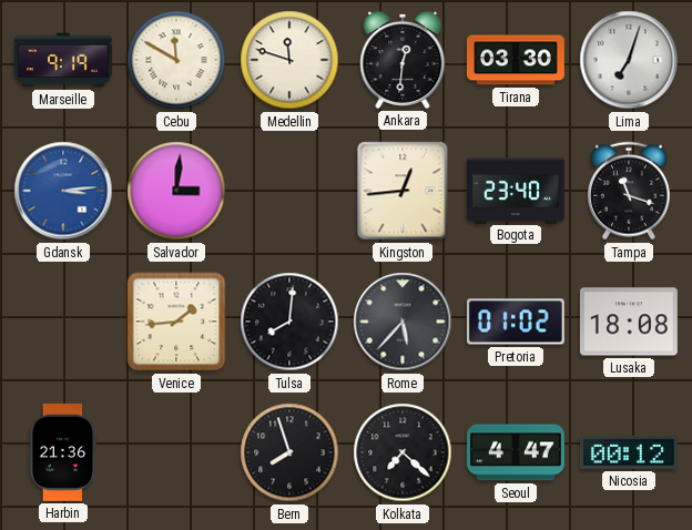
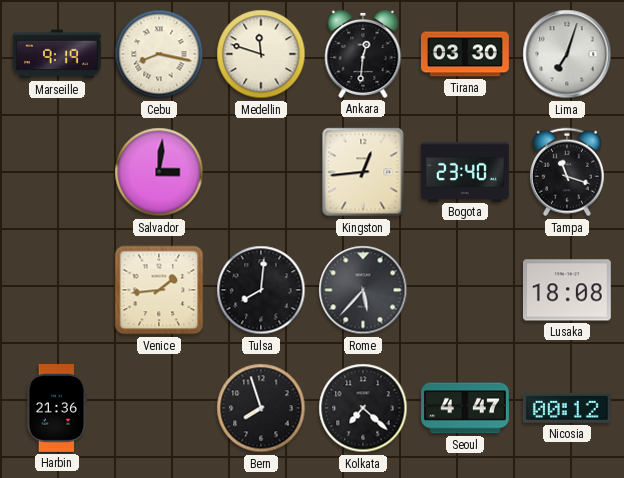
Cebu: 11:50 -> 8:17
Gdansk: 3:14 -> none
Pretoria: 01:02 -> none
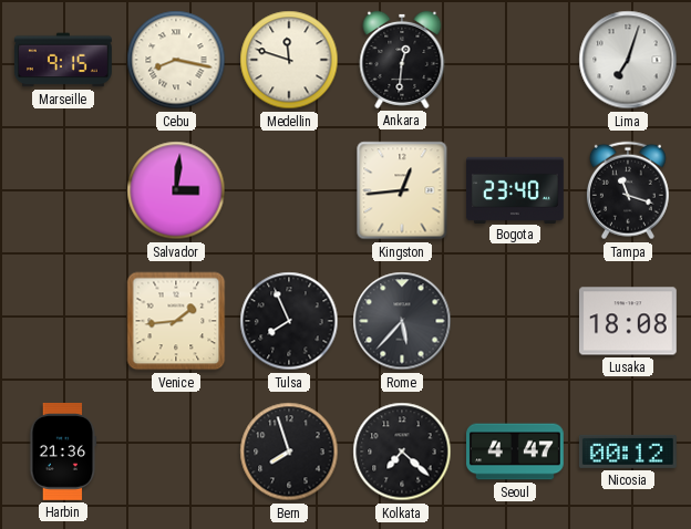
Marseille: 9:19 -> 9:15
Tirana: 03:30 -> none
Tulsa: 8:01 -> 7:56
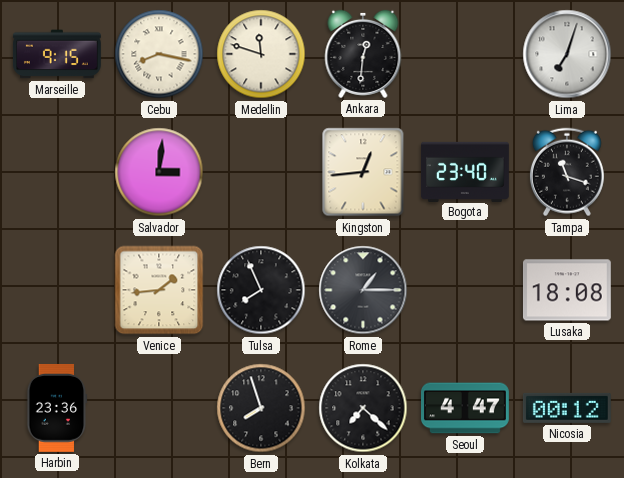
Rome: 5:37 -> 1:15
Harbin: 21:36 -> 23:36
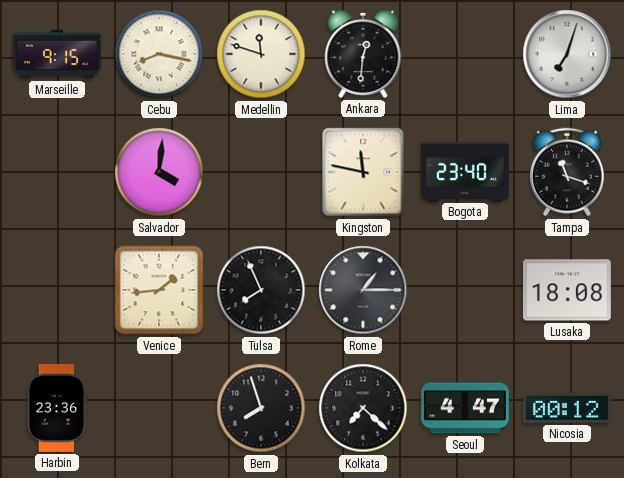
Salvador: 3:01 -> 4:01
Kingston: 12:44 -> 11:47
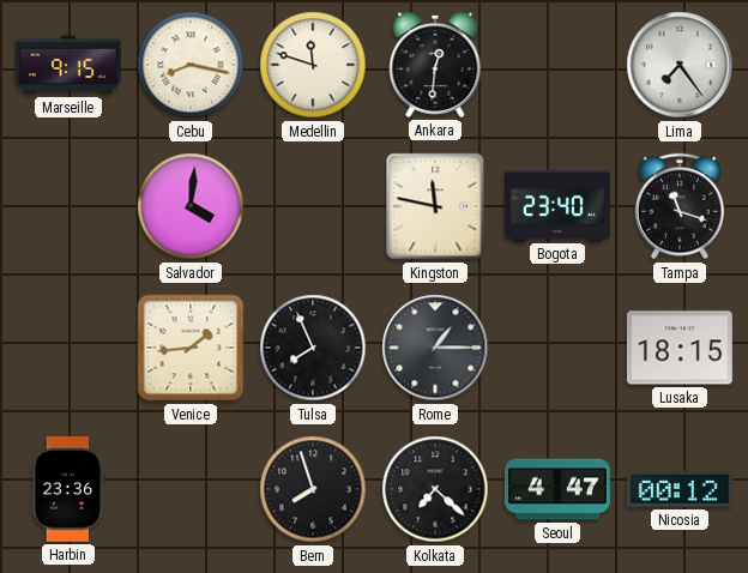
Lima: 7:03 -> 7:24
Lusaka: 18:08 -> 18:15
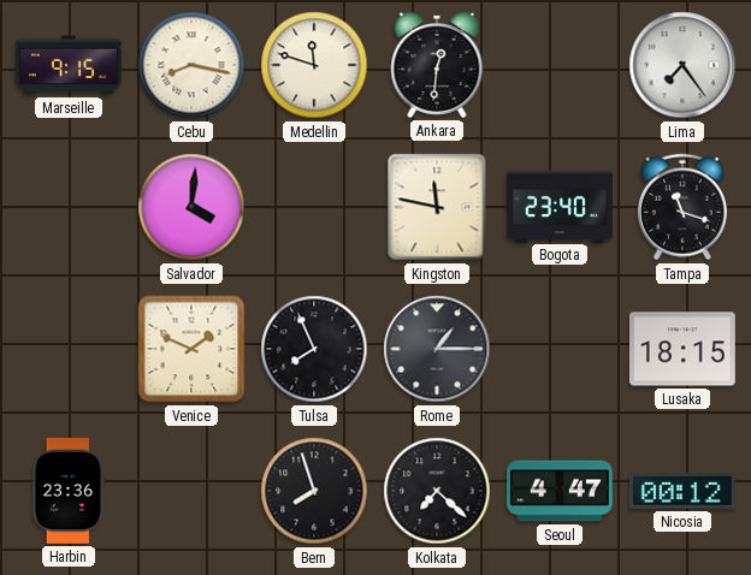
Venice: 1:44 -> 1:49
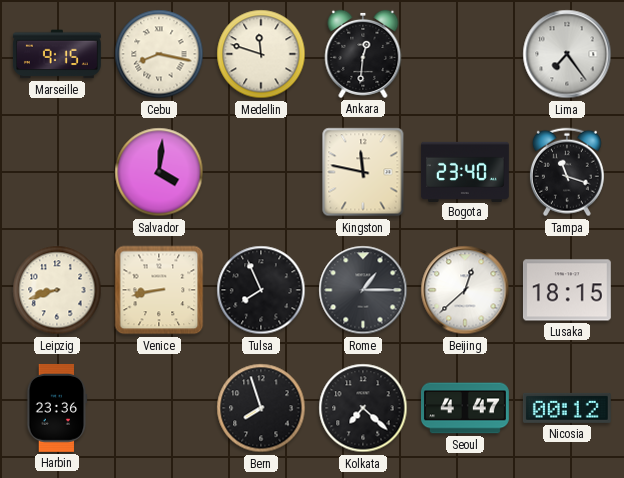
Leipzig: none -> 8:42
Venice: 1:49 -> 8:43
Beijing: none -> 12:38
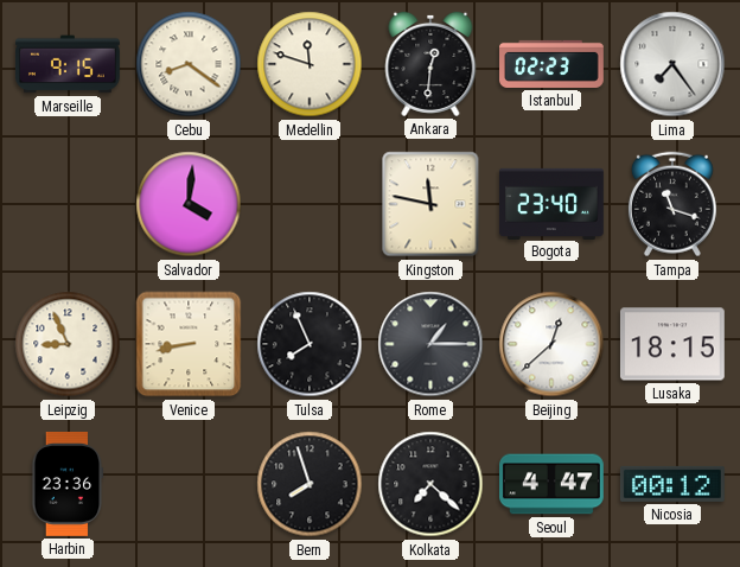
Cebu: 8:17 -> 8:21
Istanbul: none -> 02:23
Leipzig: 8:42 -> 8:56
